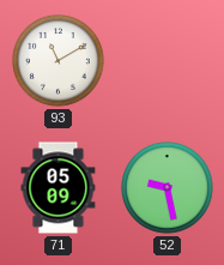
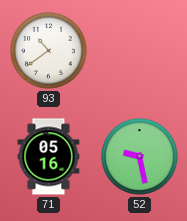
93: 11:10 -> 10:39
71: 05:09 -> 05:16
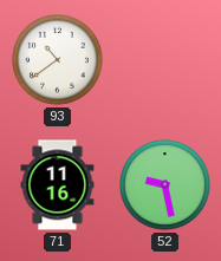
71: 05:16 -> 11:16
